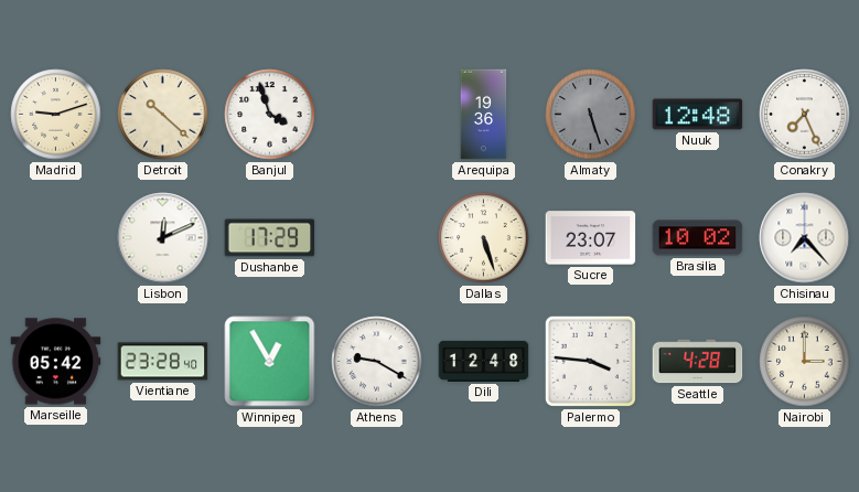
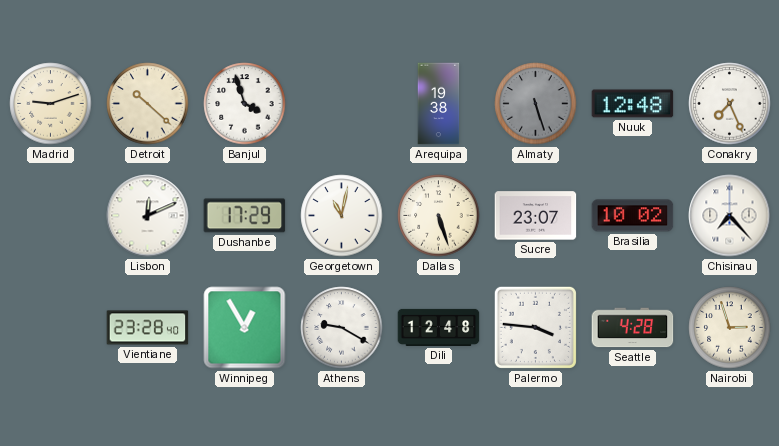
Arequipa: 19:36 -> 19:38
Georgetown: none -> 11:02
Marseille: 05:42 -> none
Nairobi: 3:00 -> 2:57
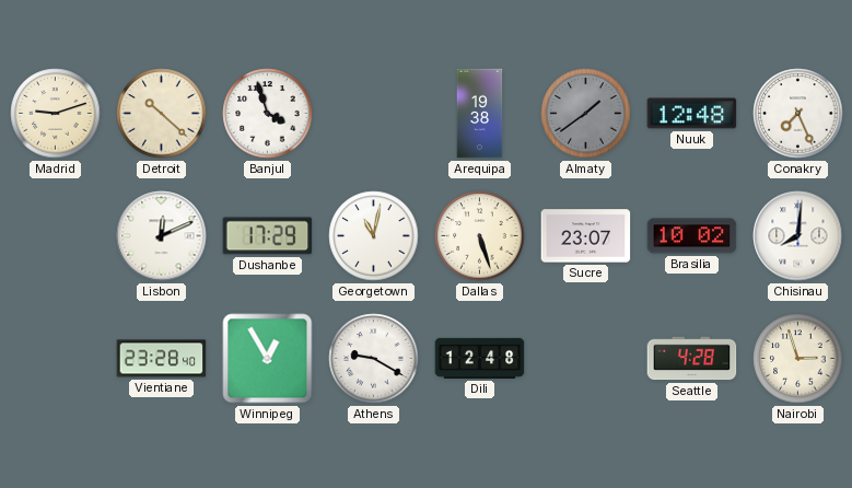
Almaty: 5:27 -> 1:39
Chisinau: 7:23 -> 8:01
Palermo: 3:46 -> none
